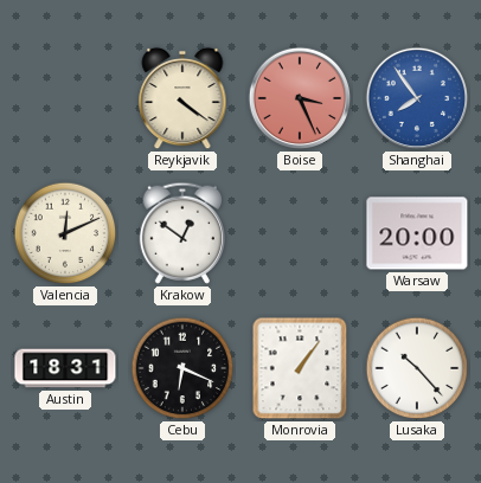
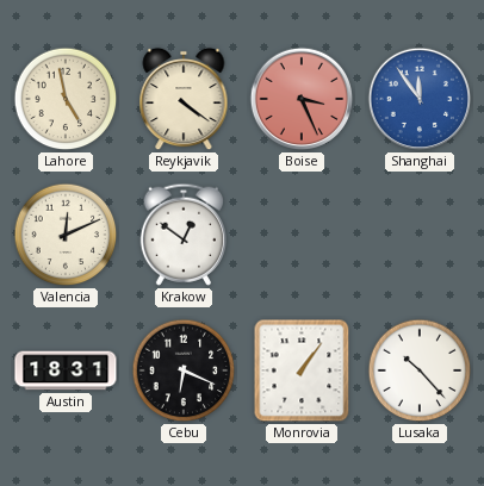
Lahore: none -> 4:58
Shanghai: 7:54 -> 11:54
Warsaw: 20:00 -> none
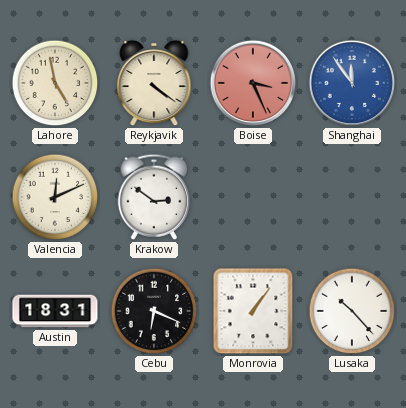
Krakow: 12:51 -> 2:51
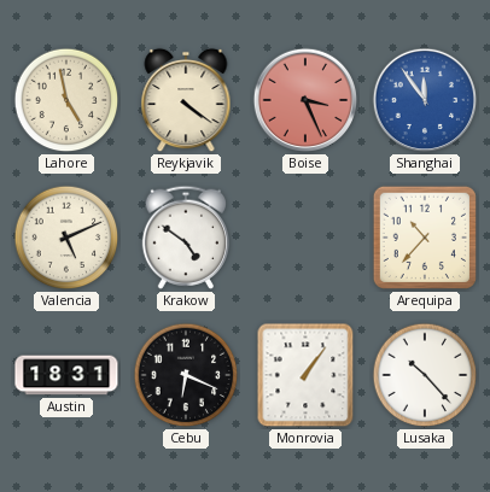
Valencia: 12:11 -> 5:11
Krakow: 2:51 -> 4:51
Arequipa: none -> 10:37
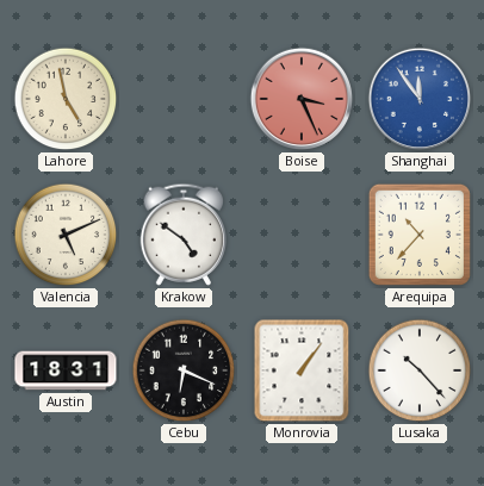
Reykjavik: 4:21 -> none
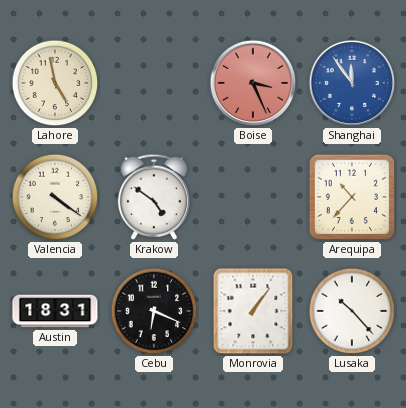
Valencia: 5:11 -> 4:21
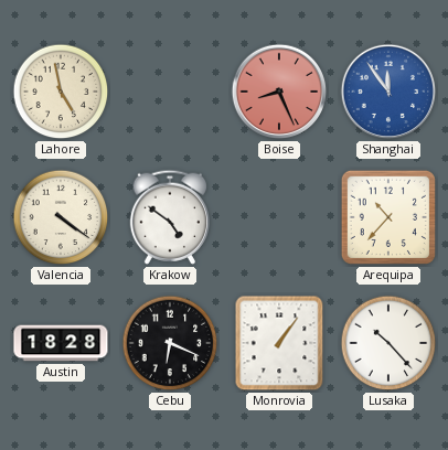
Boise: 3:26 -> 8:26
Austin: 18:31 -> 18:28
